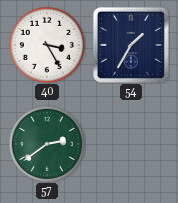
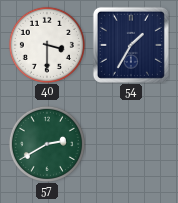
40: 3:25 -> 3:30
57: 2:39 -> 2:40
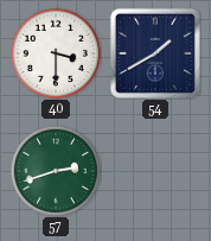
54: 1:35 -> 1:40
57: 2:40 -> 2:42
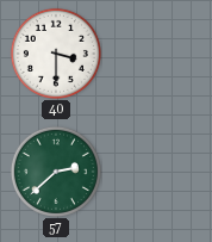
54: 1:40 -> none
57: 2:42 -> 2:38
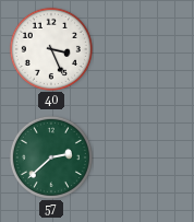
40: 3:30 -> 3:26
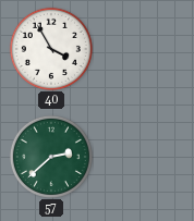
40: 3:26 -> 3:55
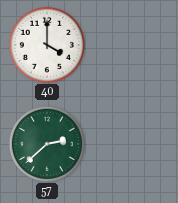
40: 3:55 -> 4:00
